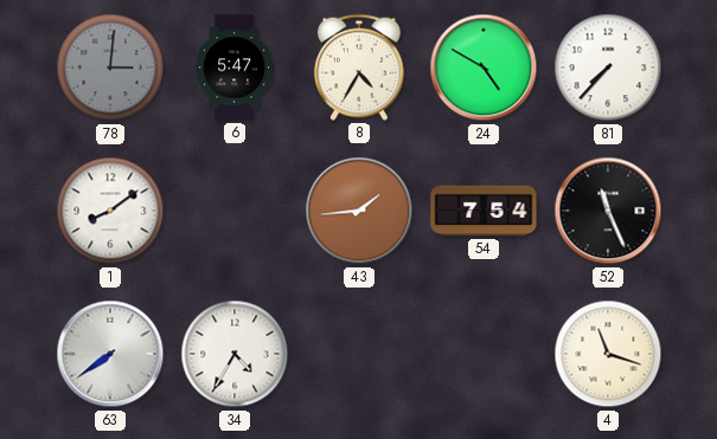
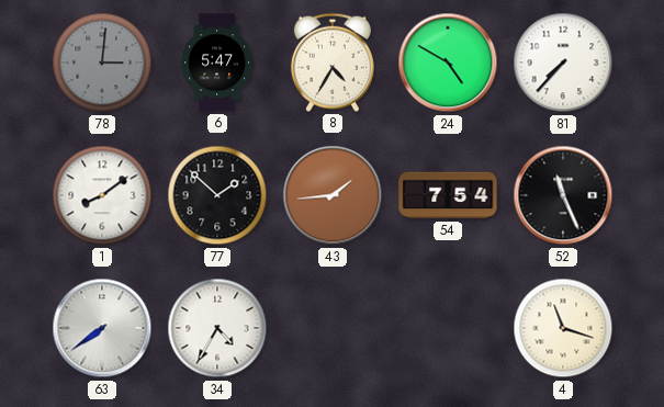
77: none -> 1:52
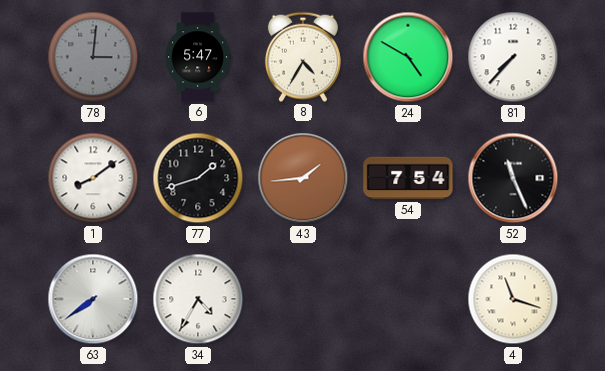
77: 1:52 -> 1:42
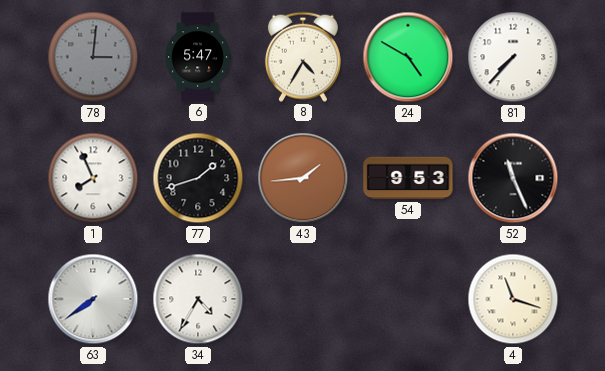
1: 8:09 -> 7:56
54: 7:54 -> 9:53
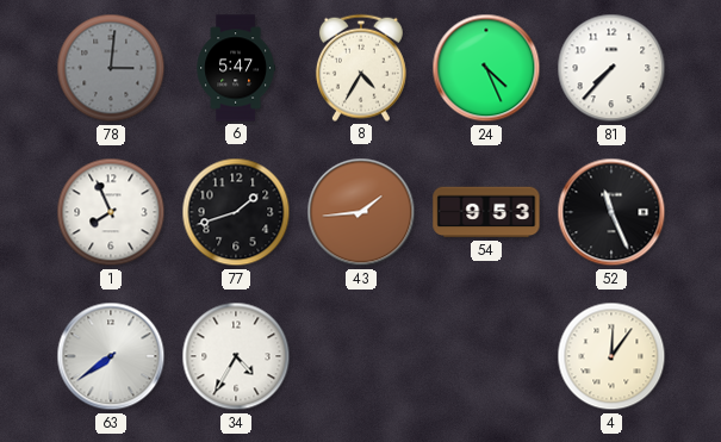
24: 4:50 -> 4:26
4: 11:18 -> 12:06
